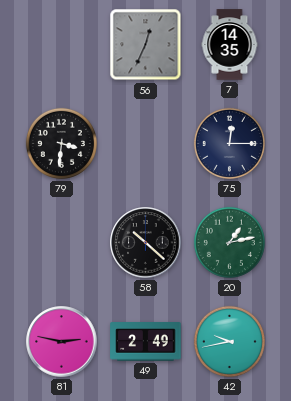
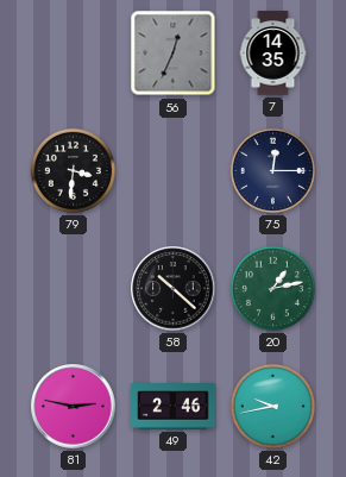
49: 2:49 -> 2:46
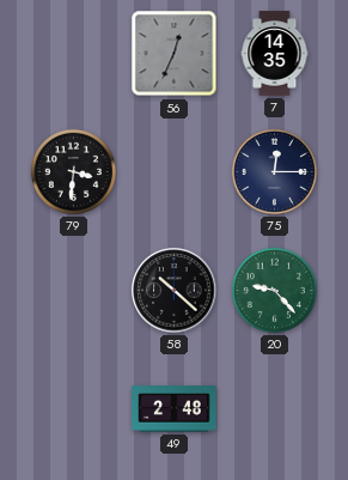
20: 1:13 -> 9:23
81: 2:47 -> none
49: 2:46 -> 2:48
42: 9:43 -> none
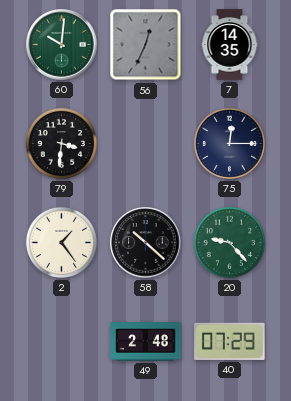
60: none -> 10:01
2: none -> 1:24
40: none -> 07:29
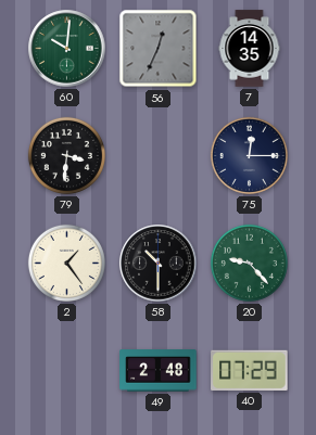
58: 10:22 -> 10:30
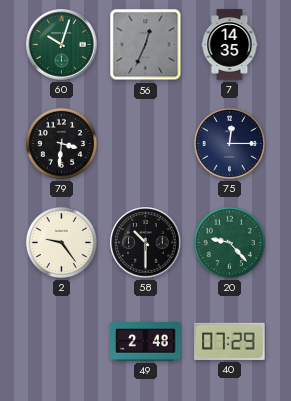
60: 10:01 -> 10:03
2: 1:24 -> 9:24
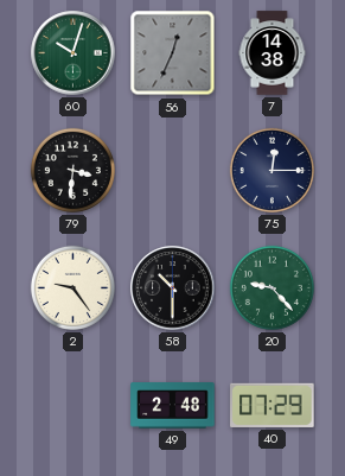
7: 14:35 -> 14:38
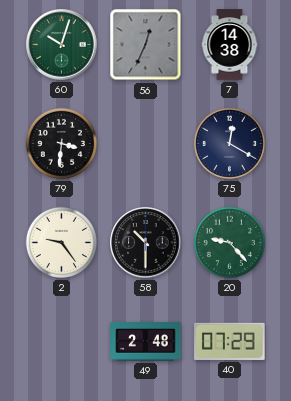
75: 12:15 -> 12:20
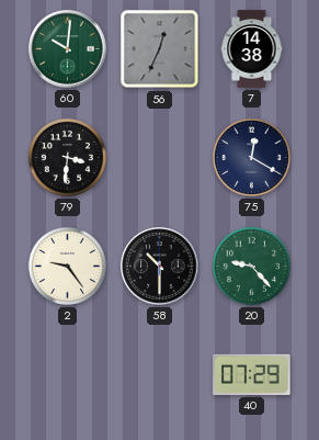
60: 10:03 -> 10:01
49: 2:48 -> none
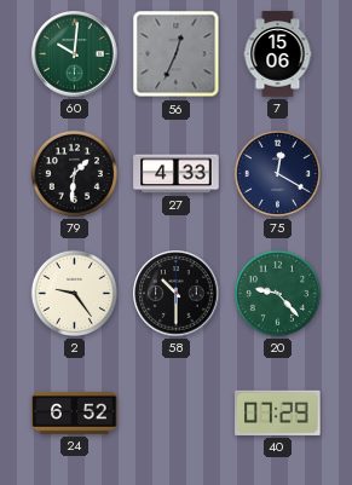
7: 14:38 -> 15:06
79: 3:31 -> 1:31
27: none -> 4:33
24: none -> 6:52
